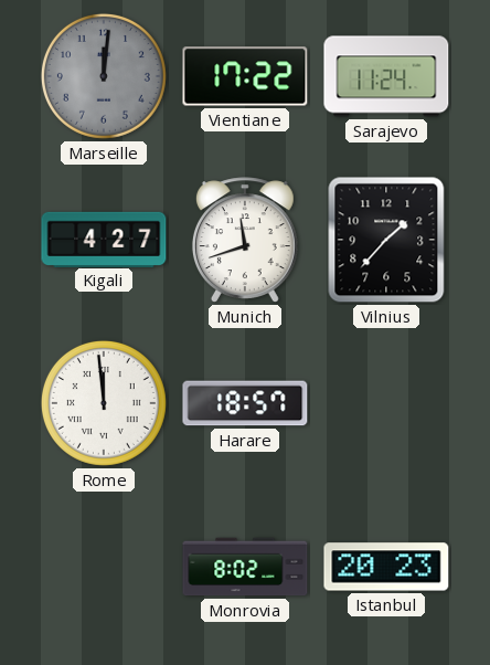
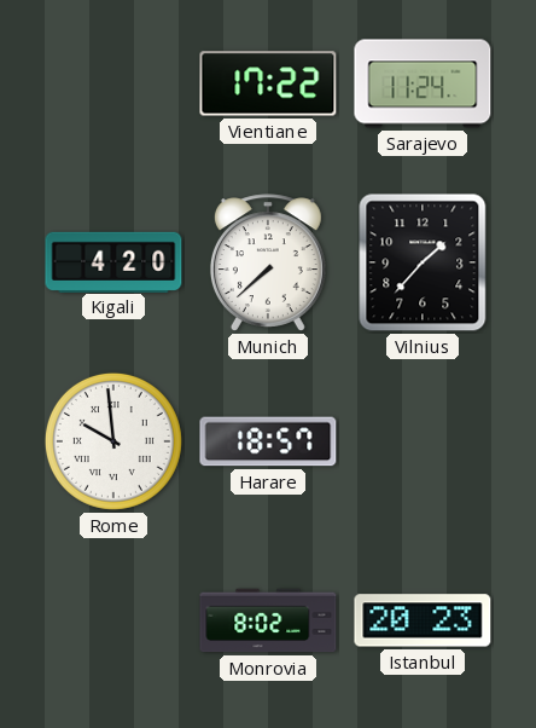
Marseille: 12:01 -> none
Kigali: 4:27 -> 4:20
Munich: 11:42 -> 7:38
Rome: 11:59 -> 9:59
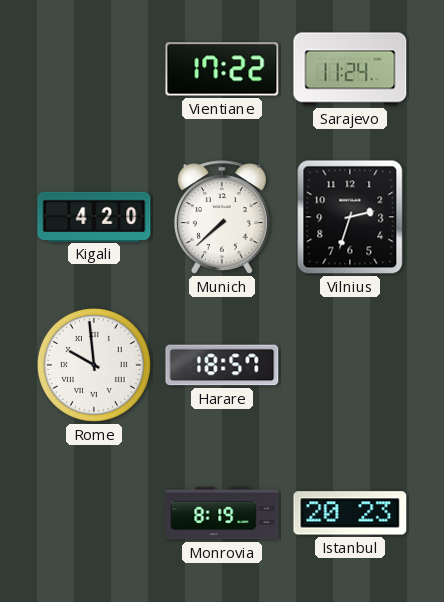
Vilnius: 1:37 -> 2:33
Monrovia: 8:02 -> 8:19
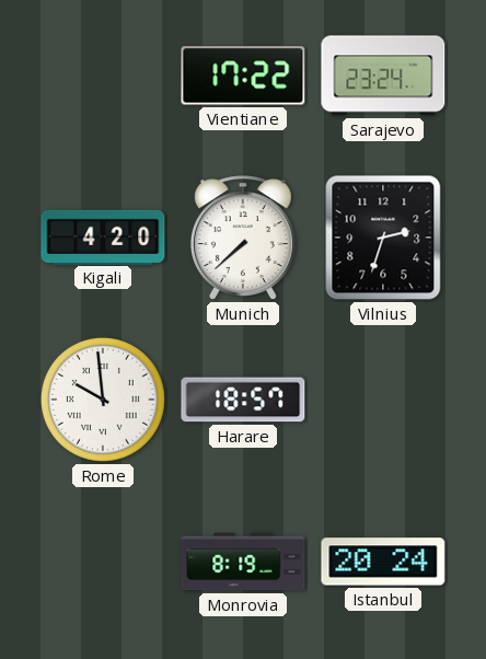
Sarajevo: 11:24 -> 23:24
Istanbul: 20:23 -> 20:24
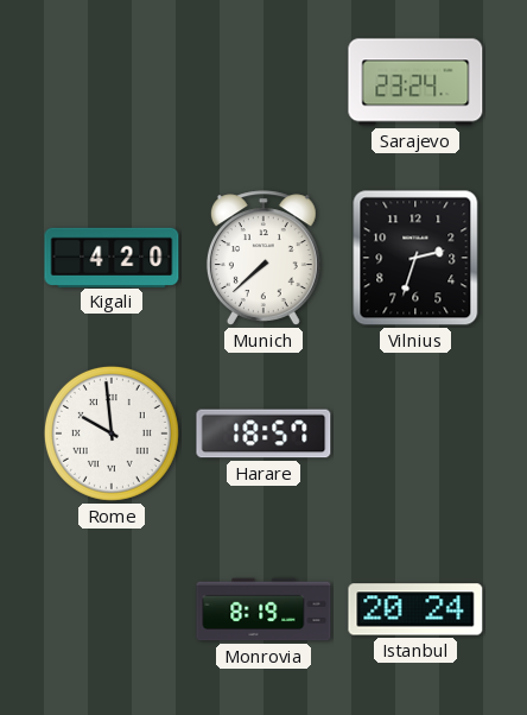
Vientiane: 17:22 -> none
